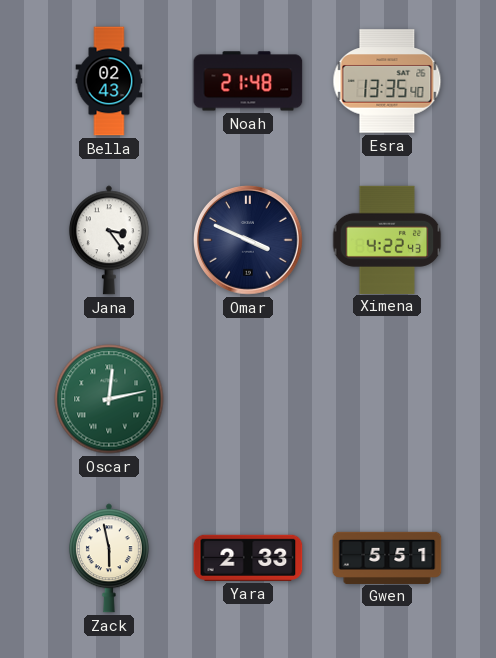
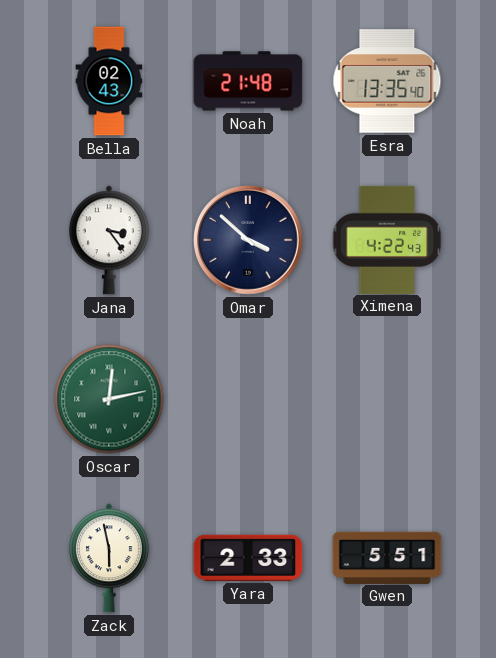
Omar: 3:49 -> 3:52
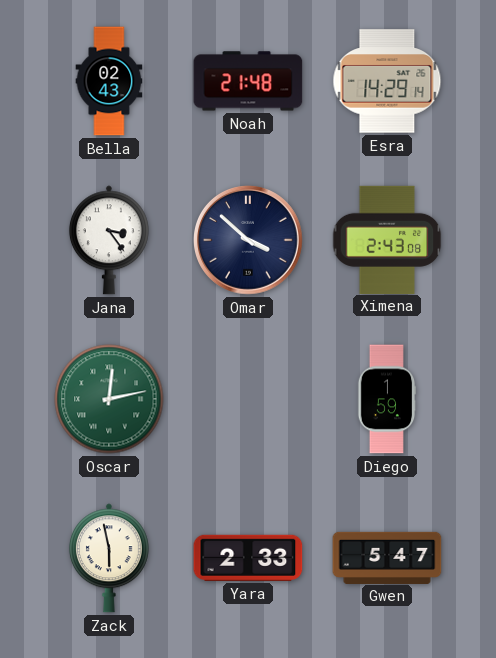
Esra: 13:35 -> 14:29
Ximena: 4:22 -> 2:43
Diego: none -> 1:59
Gwen: 5:51 -> 5:47
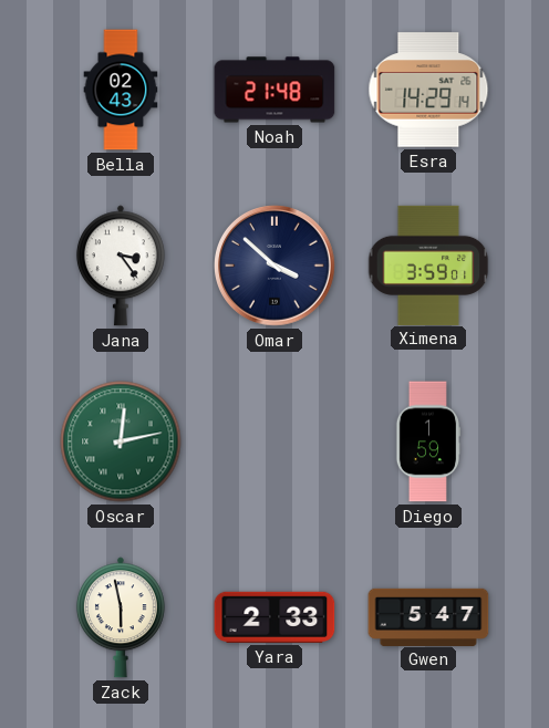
Ximena: 2:43 -> 3:59
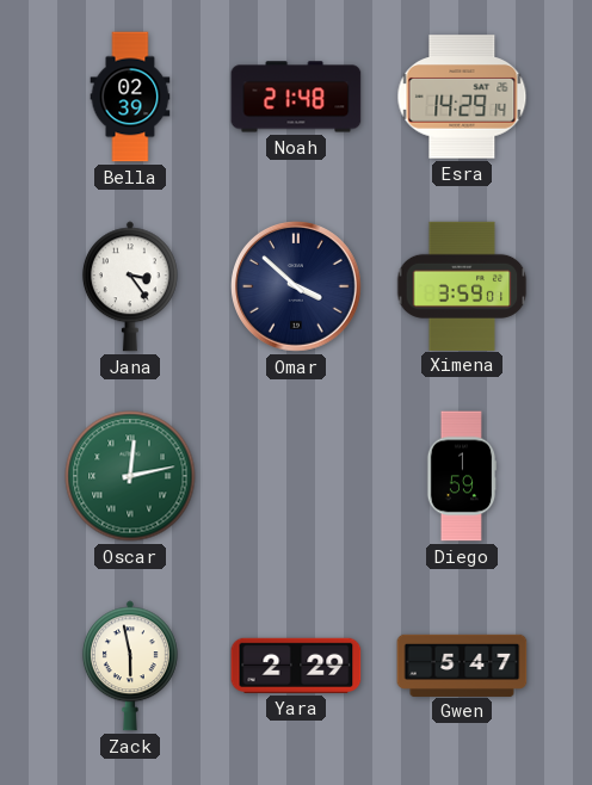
Bella: 02:43 -> 02:39
Yara: 2:33 -> 2:29
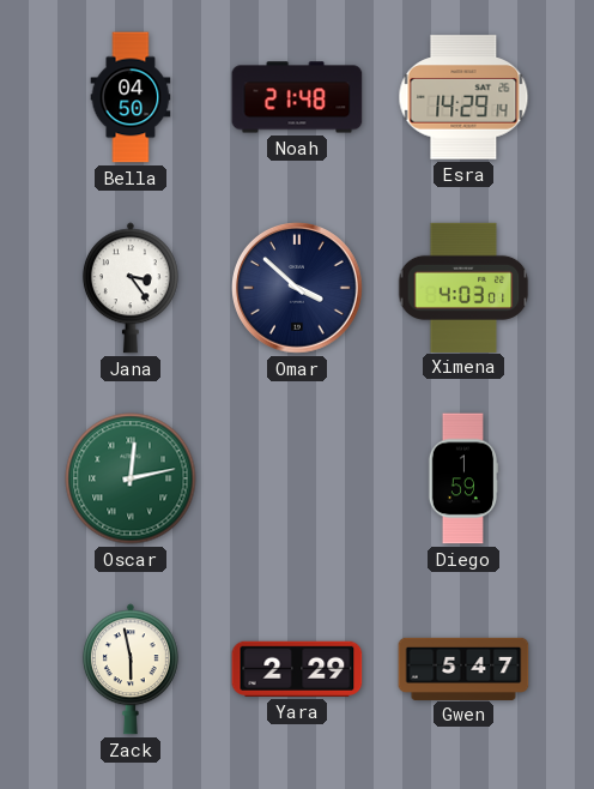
Bella: 02:39 -> 04:50
Ximena: 3:59 -> 4:03
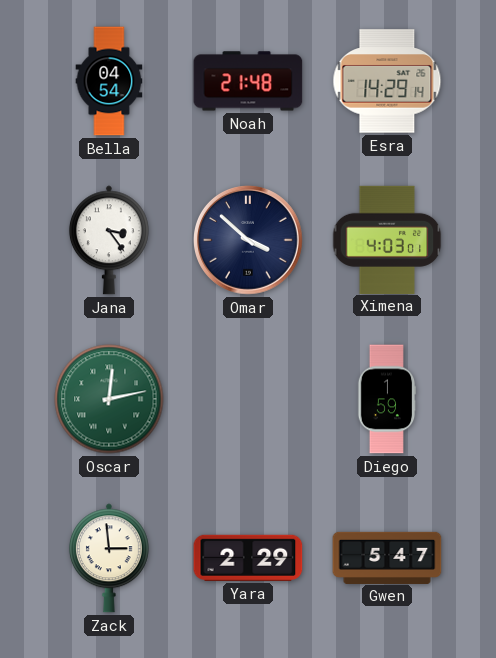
Bella: 04:50 -> 04:54
Zack: 5:58 -> 2:59
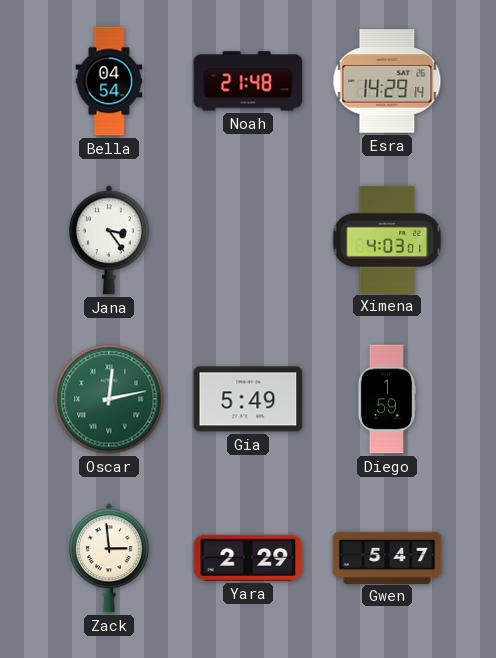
Omar: 3:52 -> none
Gia: none -> 5:49
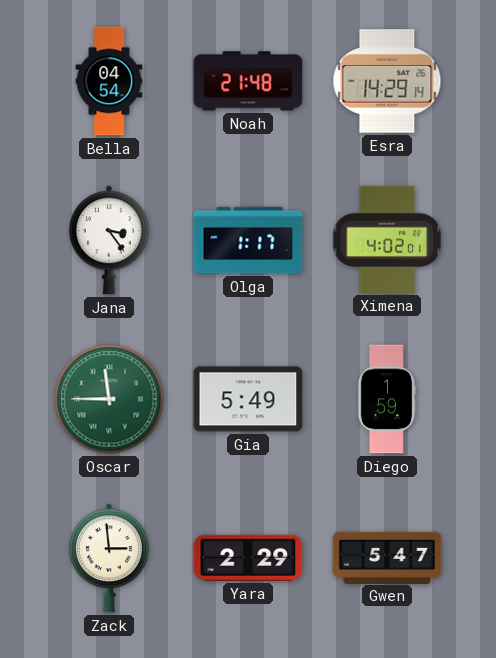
Olga: none -> 1:17
Ximena: 4:03 -> 4:02
Oscar: 12:13 -> 11:45
